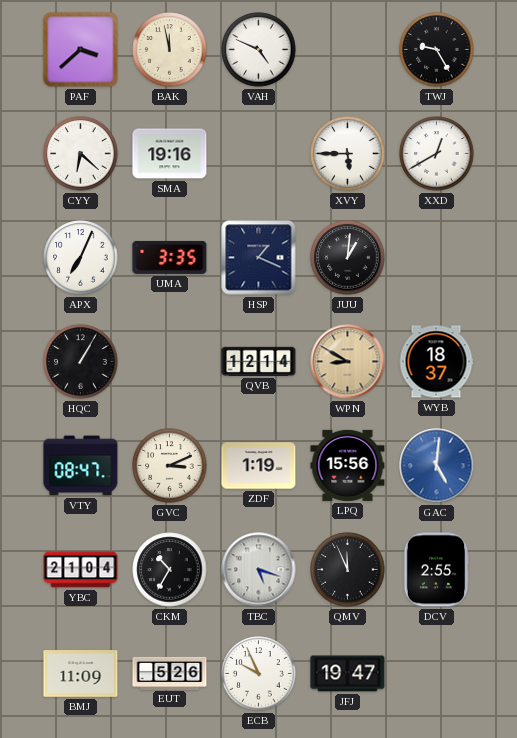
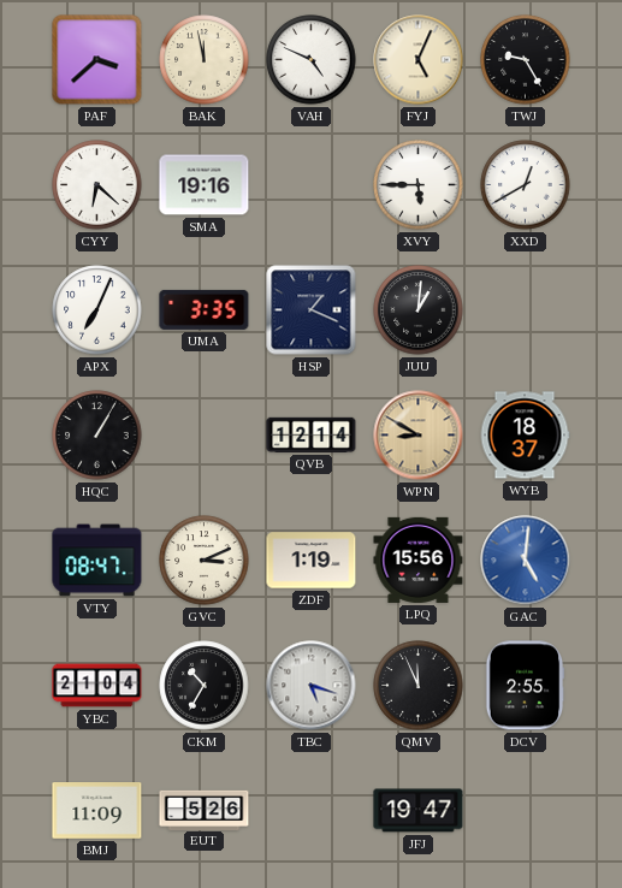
FYJ: none -> 5:04
ECB: 9:56 -> none
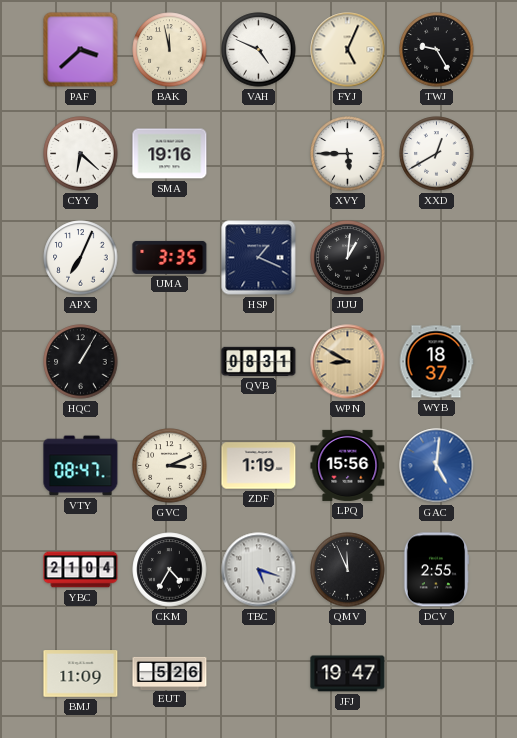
QVB: 12:14 -> 08:31
CKM: 10:35 -> 4:35
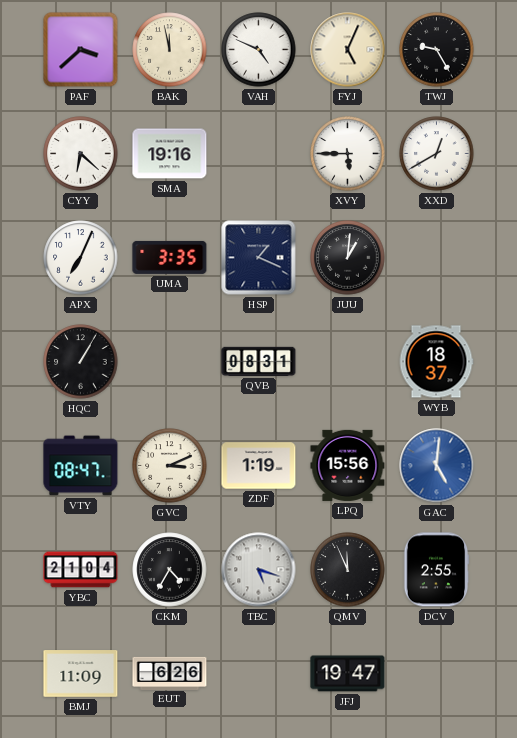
WPN: 8:50 -> none
EUT: 5:26 -> 6:26
